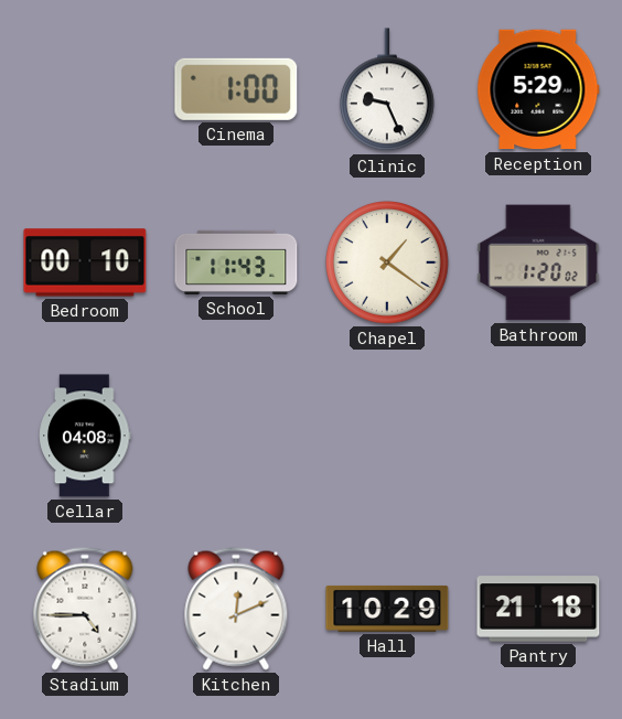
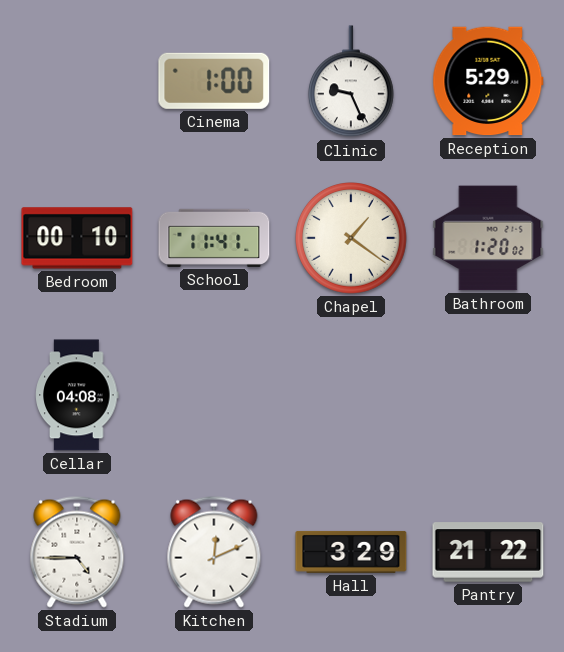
School: 11:43 -> 11:41
Hall: 10:29 -> 3:29
Pantry: 21:18 -> 21:22
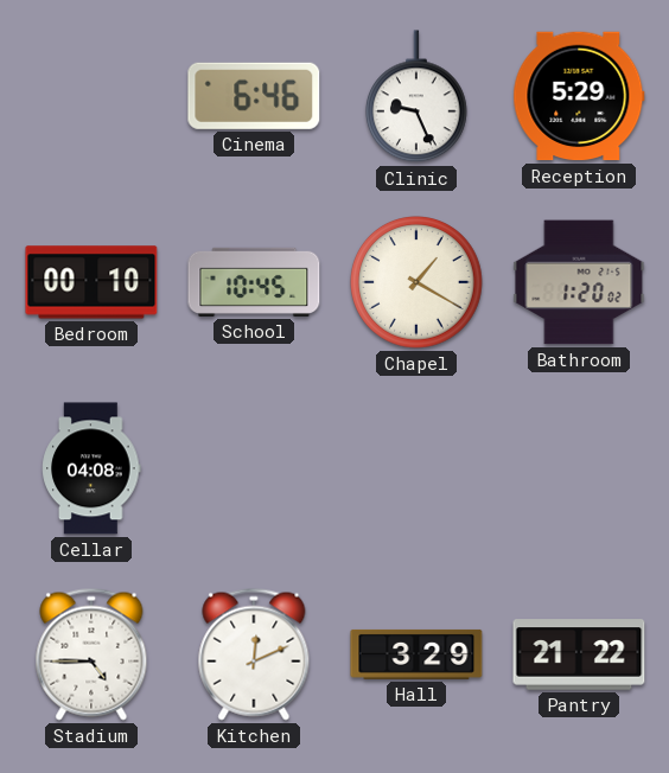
Cinema: 1:00 -> 6:46
School: 11:41 -> 10:45
Chapel: 1:21 -> 1:20
